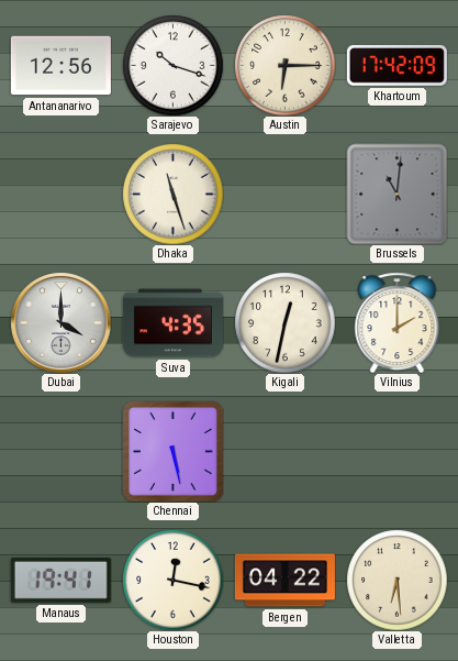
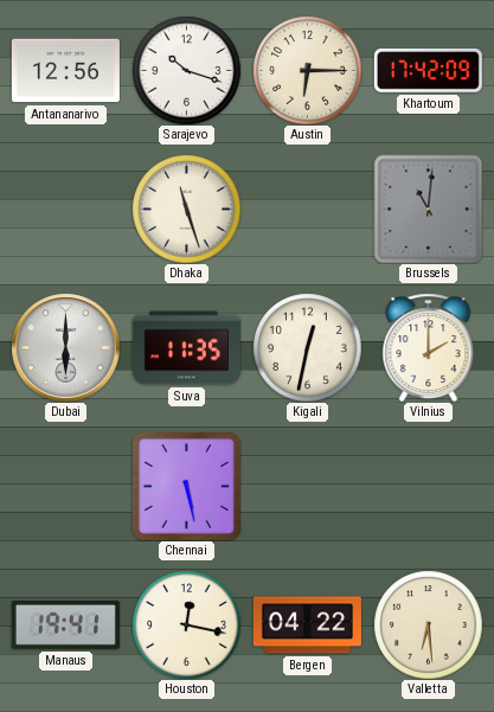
Dubai: 4:00 -> 6:00
Suva: 4:35 -> 11:35
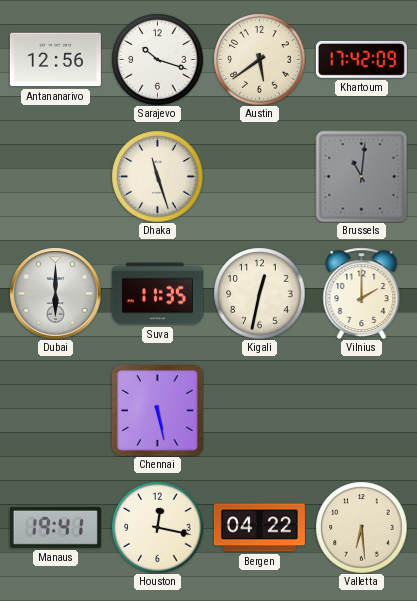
Austin: 6:15 -> 5:39
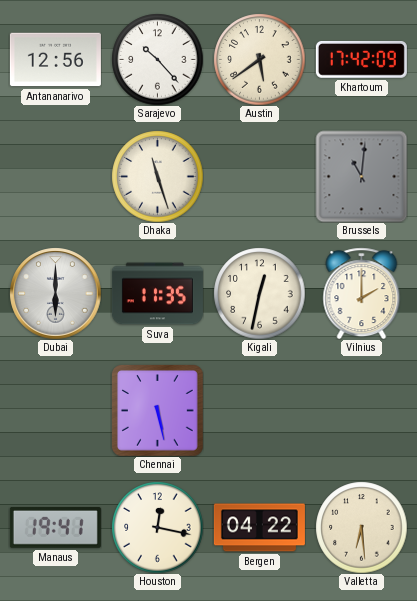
Sarajevo: 10:18 -> 10:23
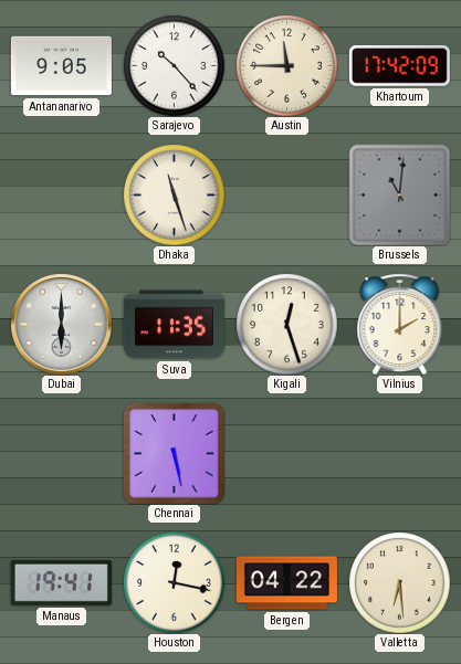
Antananarivo: 12:56 -> 9:05
Austin: 5:39 -> 11:45
Kigali: 12:32 -> 12:27
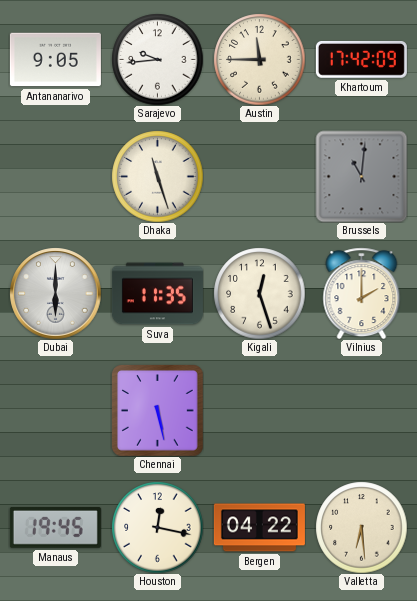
Sarajevo: 10:23 -> 9:44
Manaus: 19:41 -> 19:45
